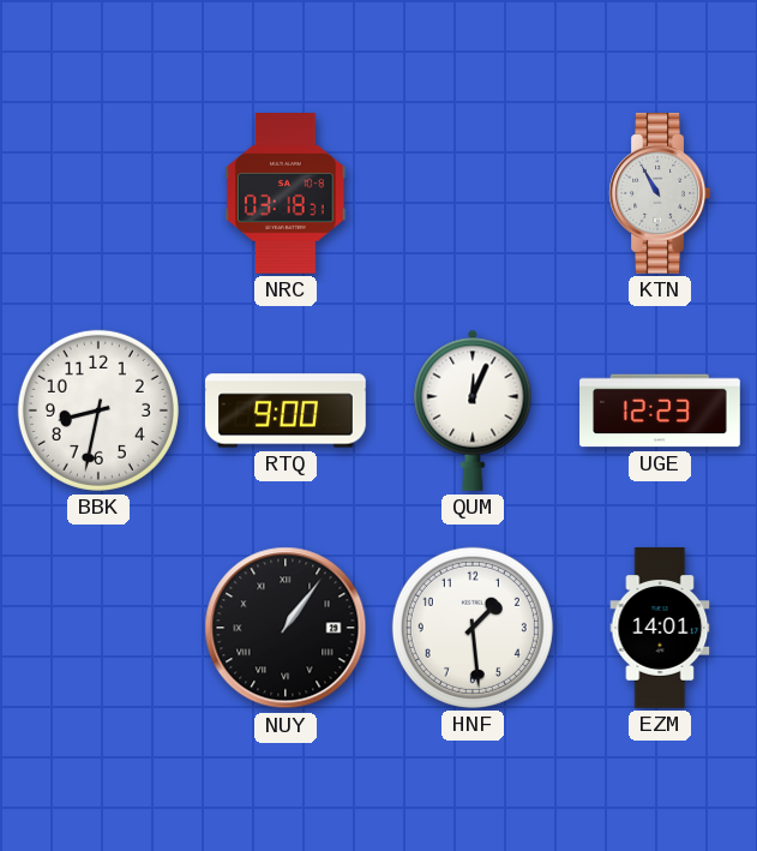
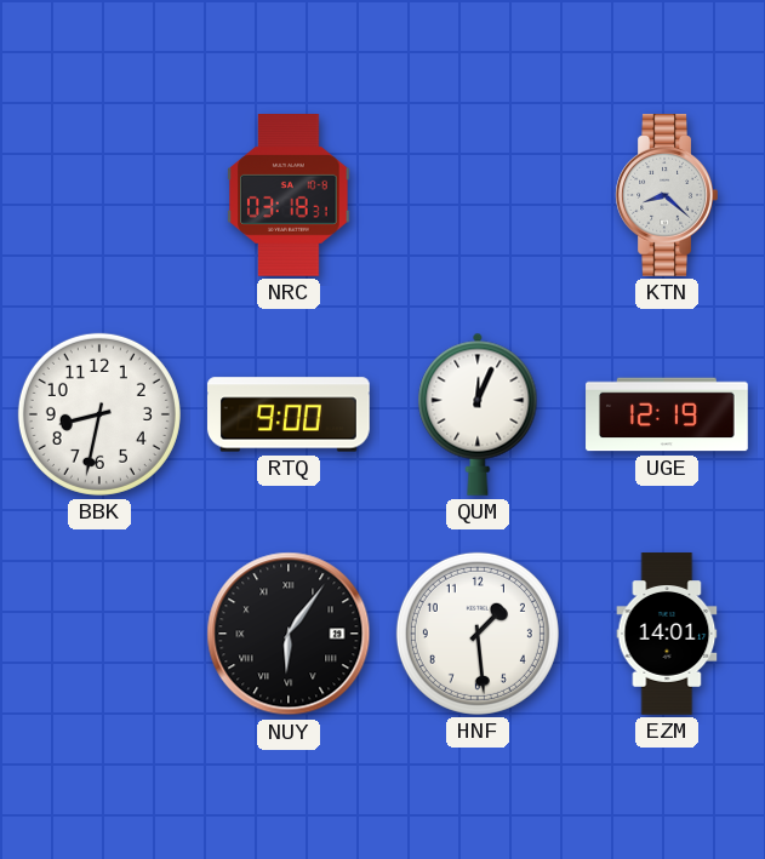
KTN: 10:55 -> 8:22
UGE: 12:23 -> 12:19
NUY: 1:06 -> 6:06
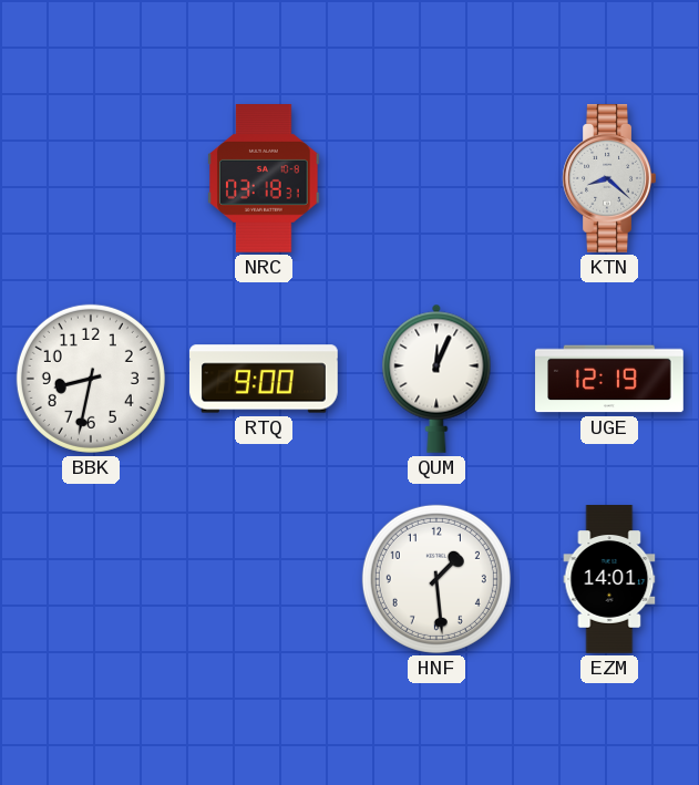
NUY: 6:06 -> none
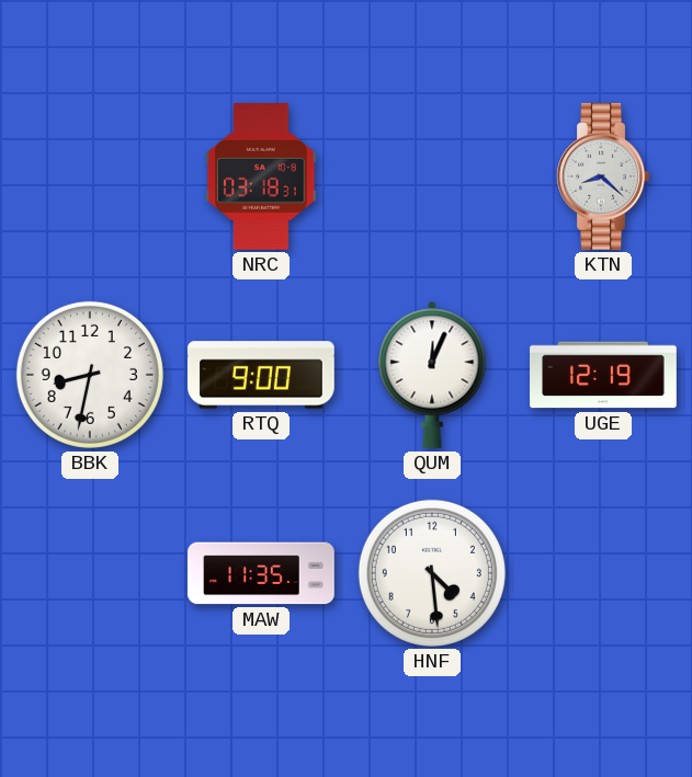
MAW: none -> 11:35
HNF: 1:29 -> 4:29
EZM: 14:01 -> none
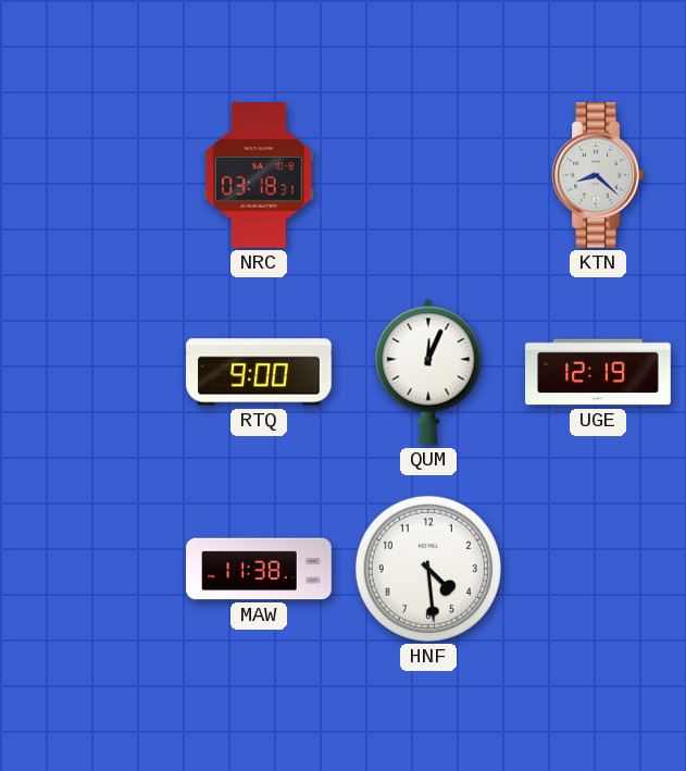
BBK: 8:32 -> none
MAW: 11:35 -> 11:38
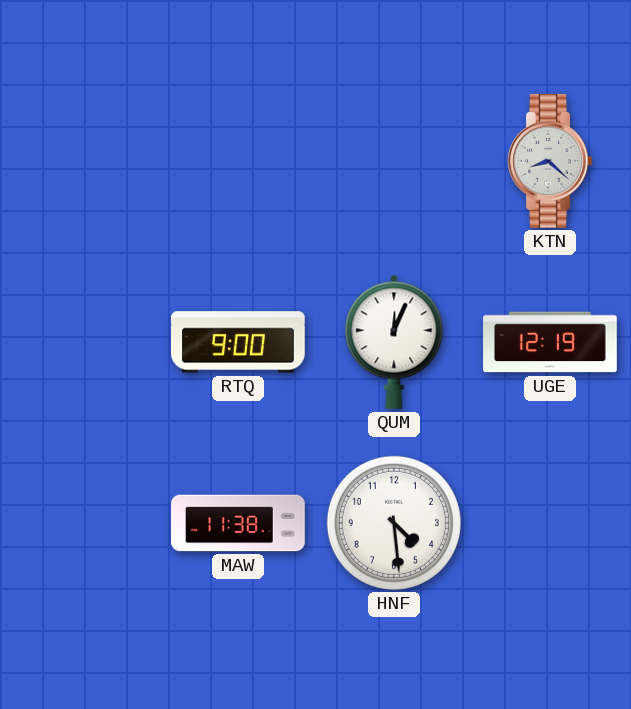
NRC: 03:18 -> none
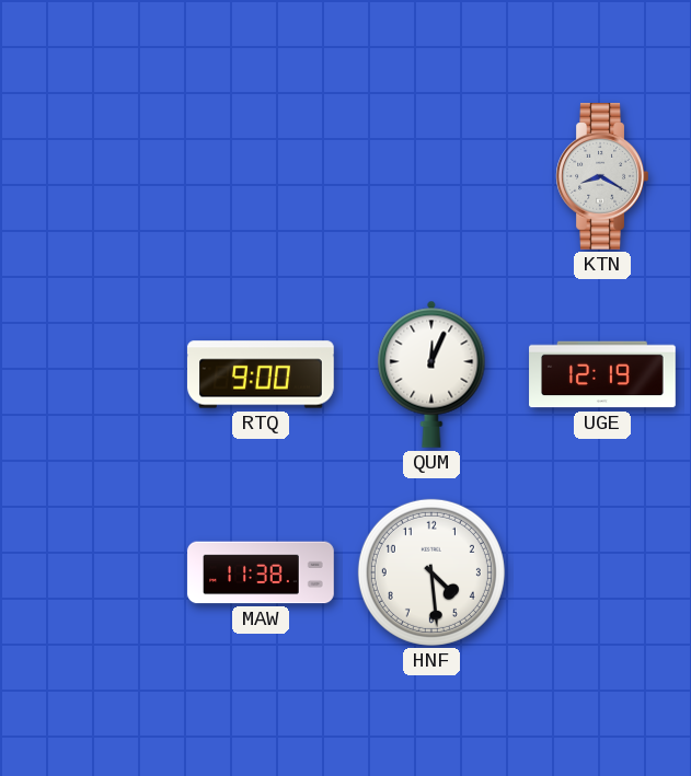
KTN: 8:22 -> 8:20
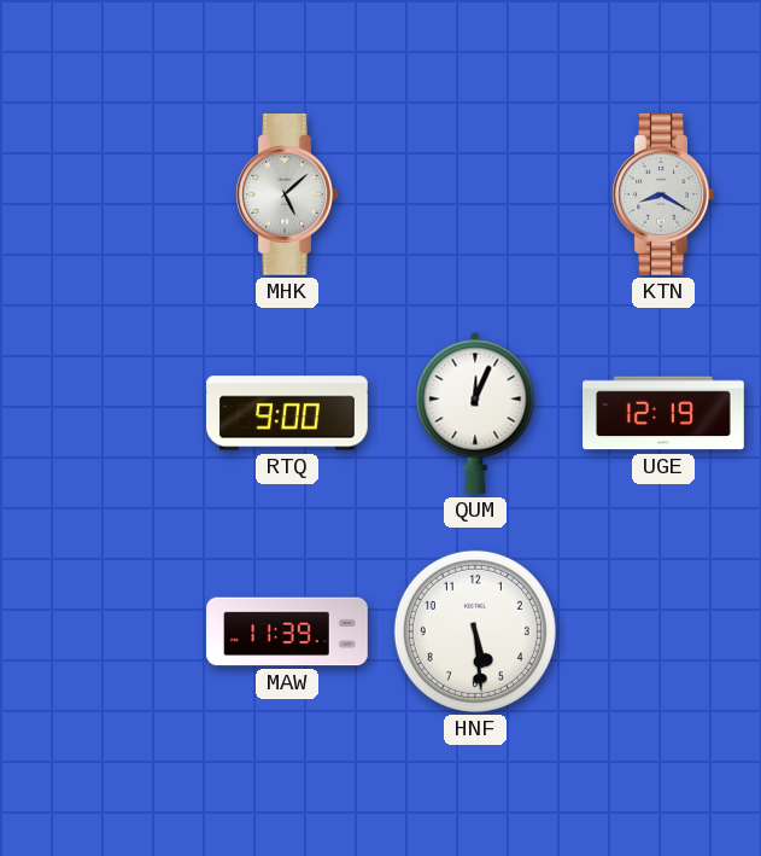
MHK: none -> 5:08
MAW: 11:38 -> 11:39
HNF: 4:29 -> 5:29
